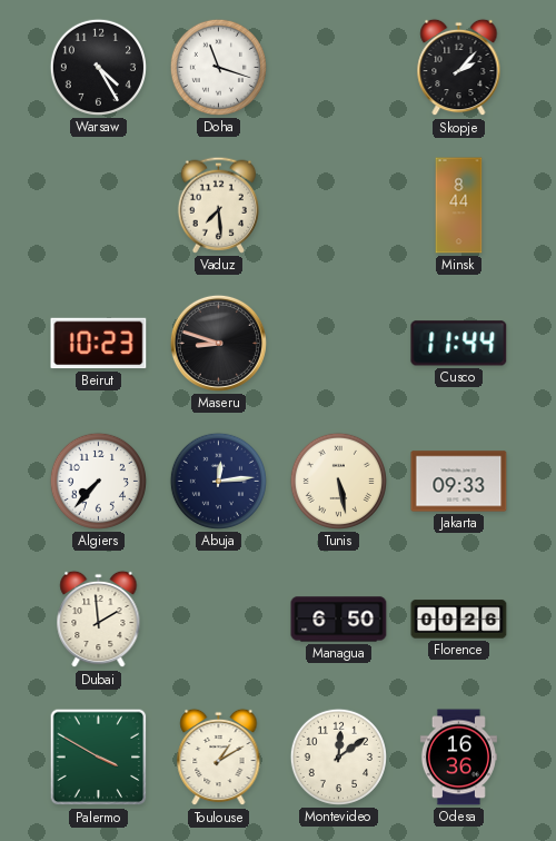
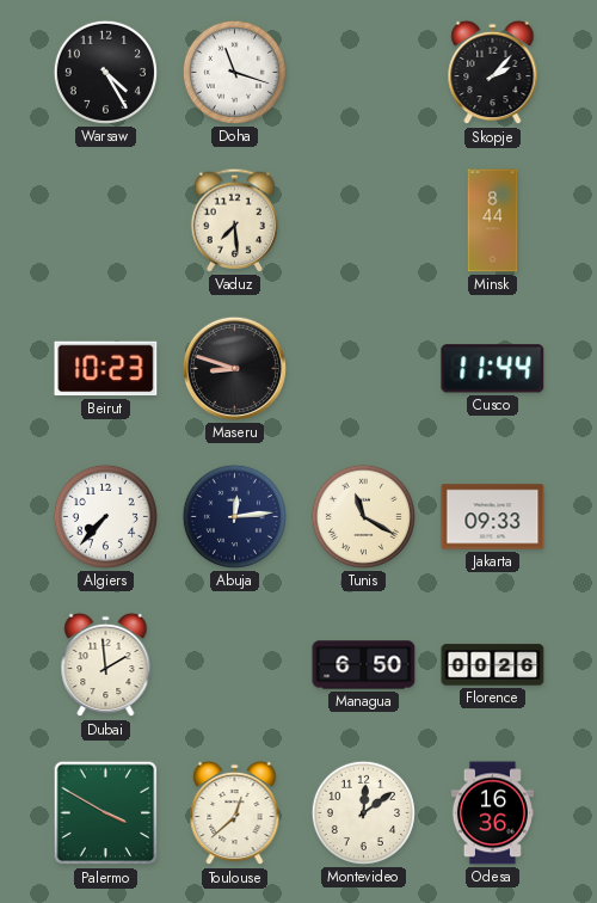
Tunis: 5:28 -> 11:20
Toulouse: 1:10 -> 12:38
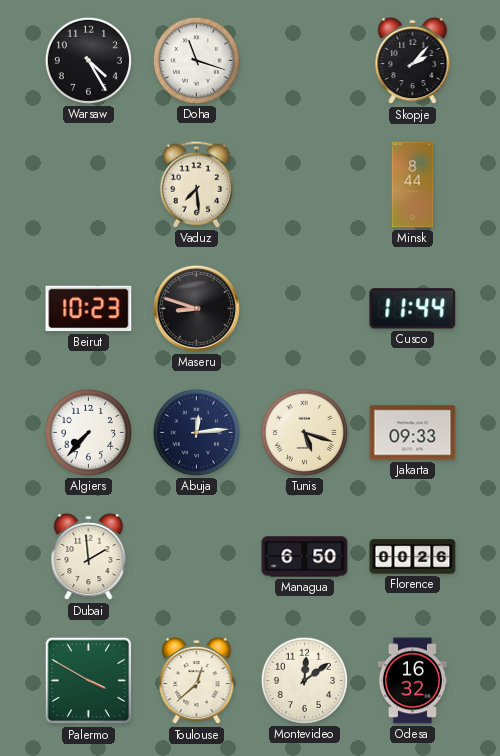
Tunis: 11:20 -> 5:18
Odesa: 16:36 -> 16:32
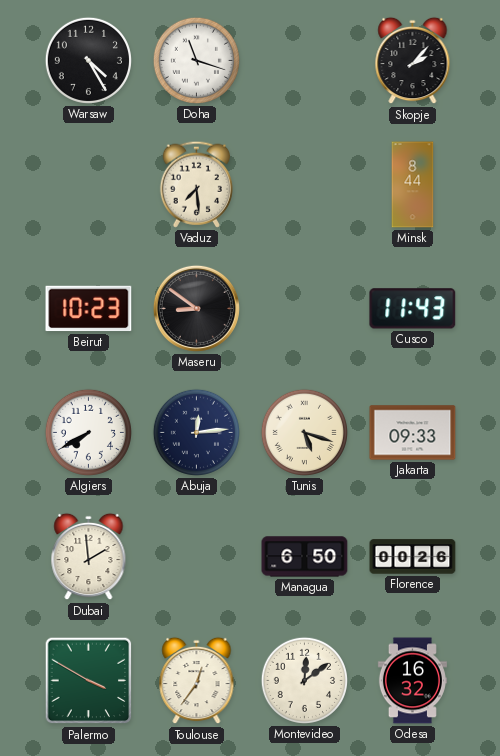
Maseru: 8:48 -> 8:51
Cusco: 11:44 -> 11:43
Algiers: 7:37 -> 7:40
Toulouse: 12:38 -> 12:36
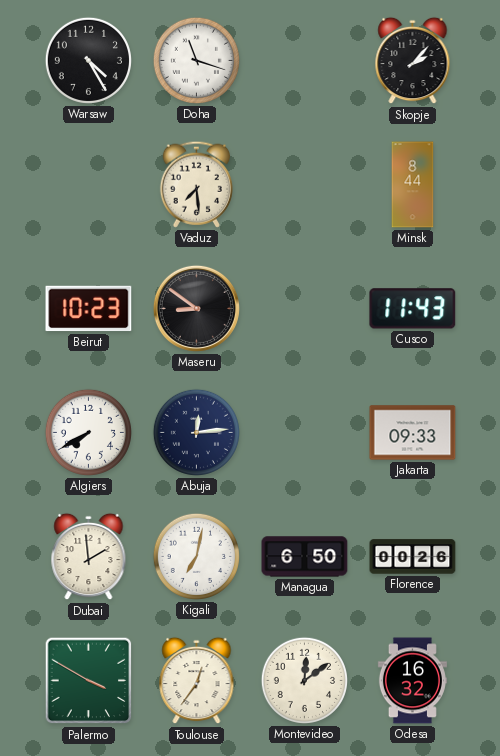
Tunis: 5:18 -> none
Kigali: none -> 7:02
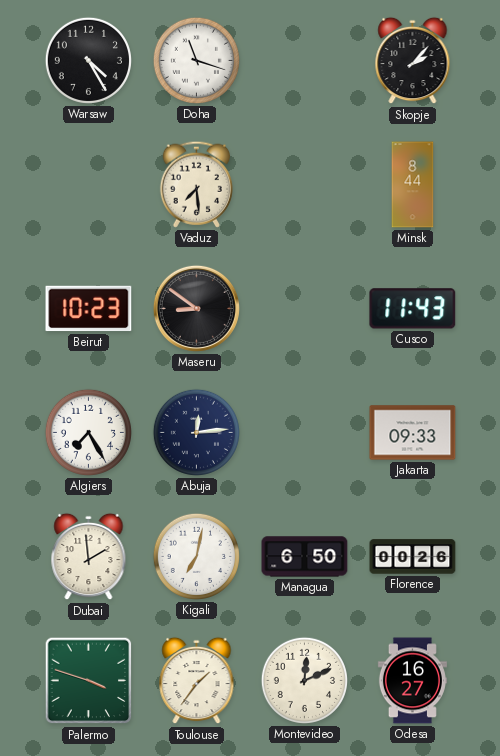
Algiers: 7:40 -> 7:25
Palermo: 3:50 -> 3:48
Toulouse: 12:36 -> 1:36
Montevideo: 12:09 -> 12:11
Odesa: 16:32 -> 16:27
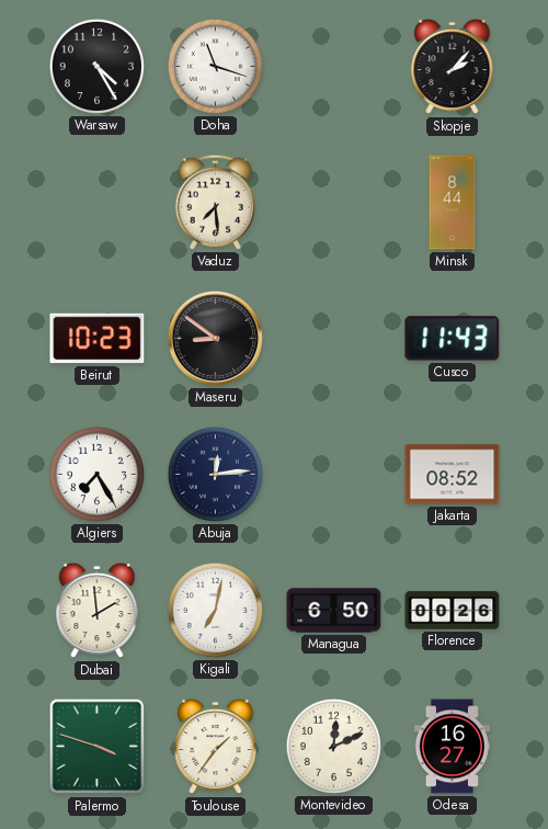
Jakarta: 09:33 -> 08:52
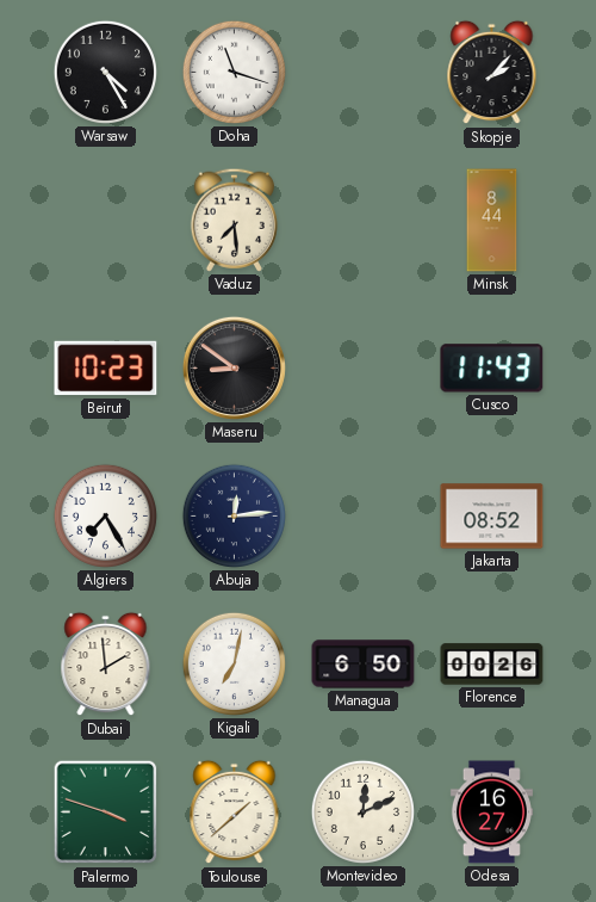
Toulouse: 1:36 -> 1:38
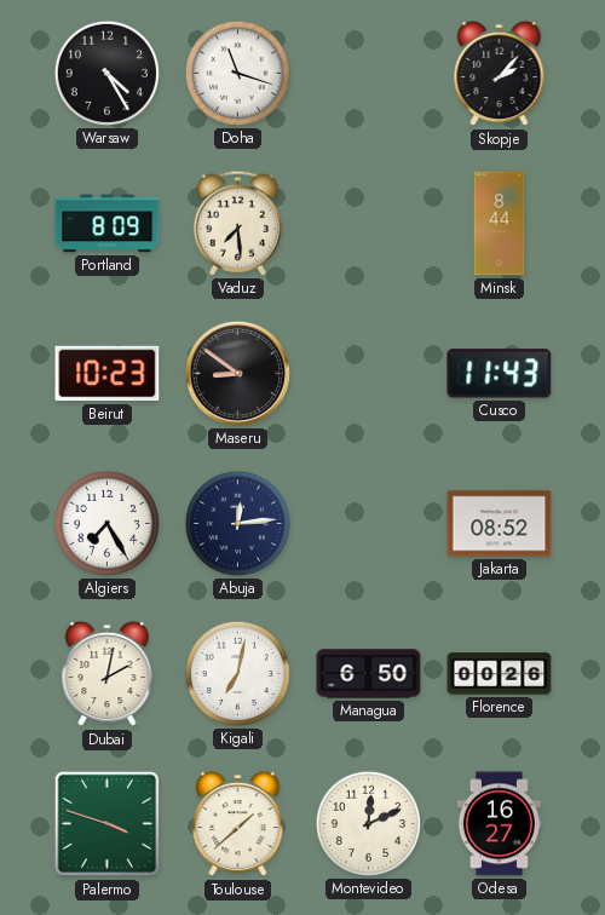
Portland: none -> 8:09
Dubai: 1:59 -> 2:02
